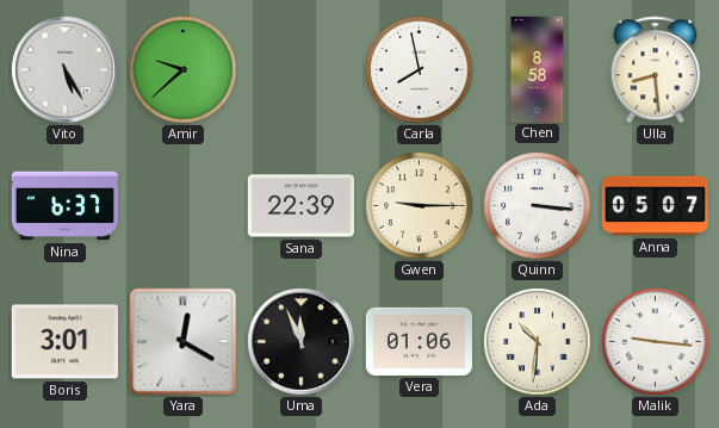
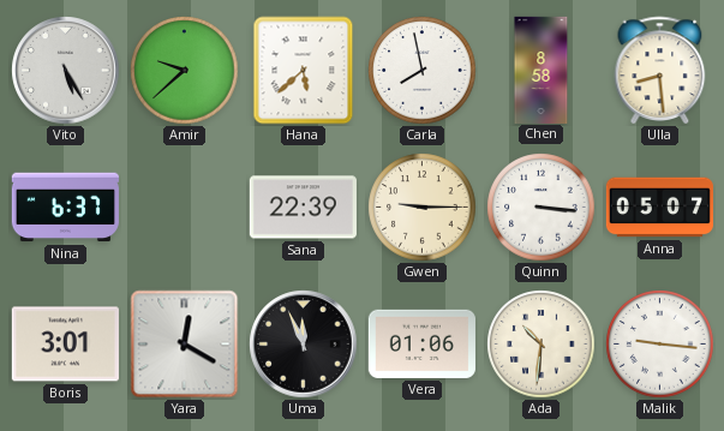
Hana: none -> 5:38
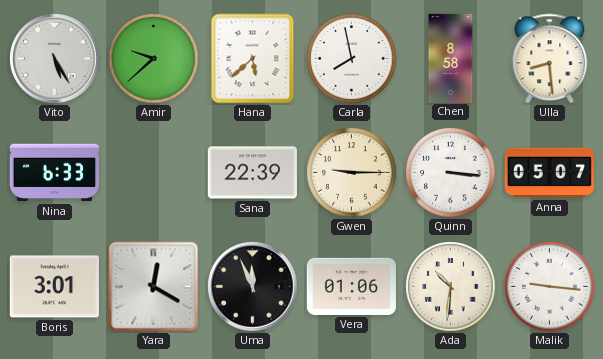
Nina: 6:37 -> 6:33
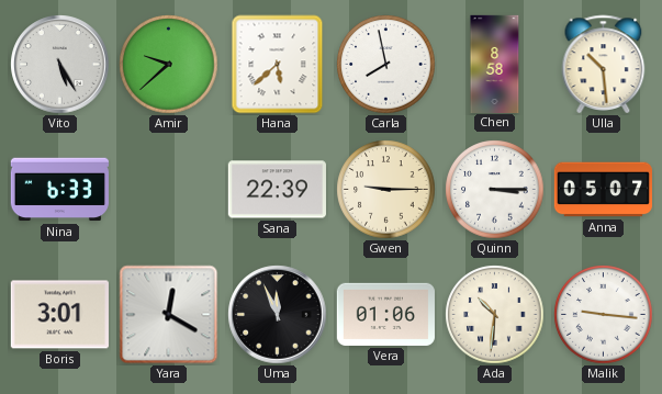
Ulla: 8:29 -> 10:29
Quinn: 3:16 -> 3:15
